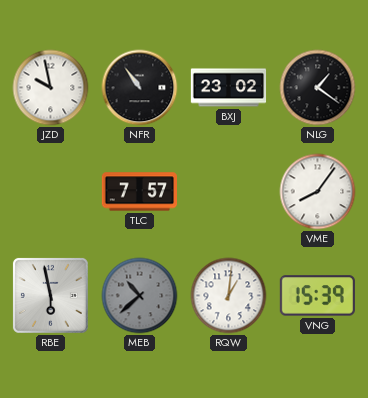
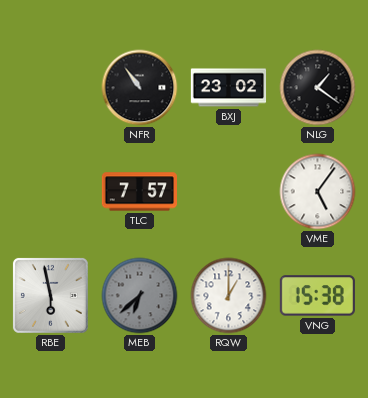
JZD: 9:58 -> none
VME: 8:06 -> 5:06
MEB: 10:38 -> 6:38
RQW: 1:01 -> 1:00
VNG: 15:39 -> 15:38
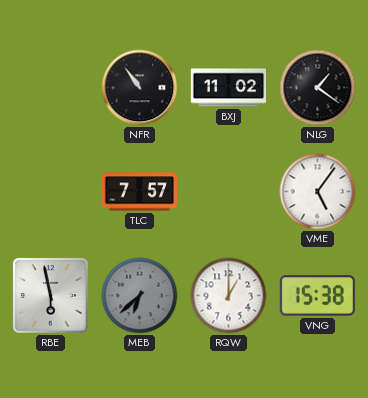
BXJ: 23:02 -> 11:02
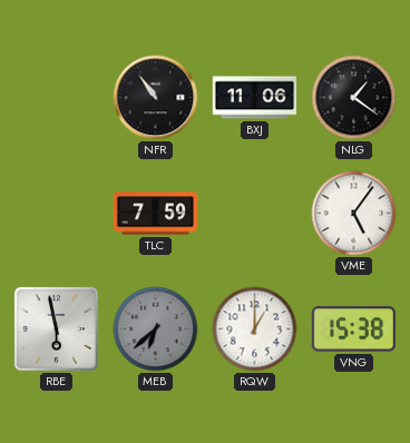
BXJ: 11:02 -> 11:06
TLC: 7:57 -> 7:59
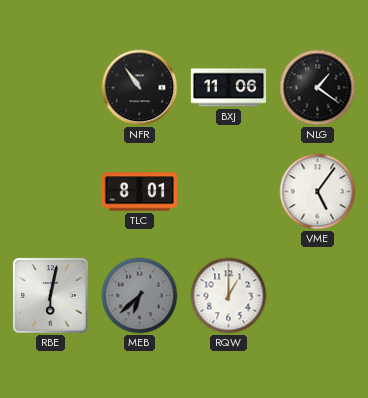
TLC: 7:59 -> 8:01
RBE: 5:58 -> 6:02
VNG: 15:38 -> none
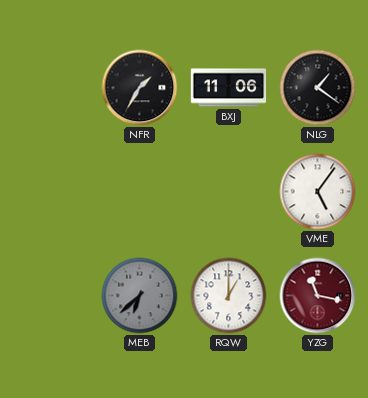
NFR: 10:54 -> 1:35
TLC: 8:01 -> none
RBE: 6:02 -> none
YZG: none -> 11:17
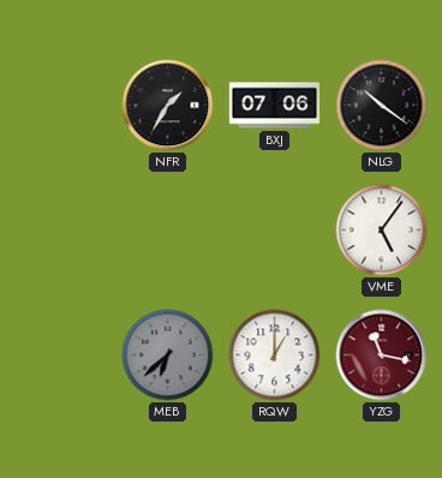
BXJ: 11:06 -> 07:06
NLG: 1:21 -> 10:21
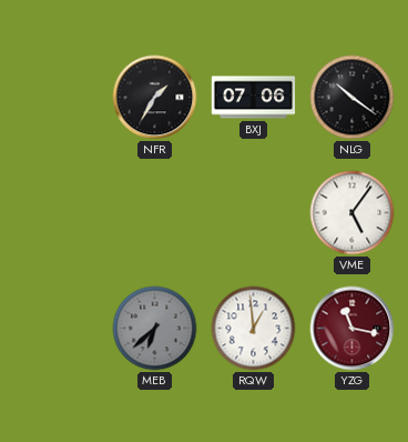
RQW: 1:00 -> 12:59
